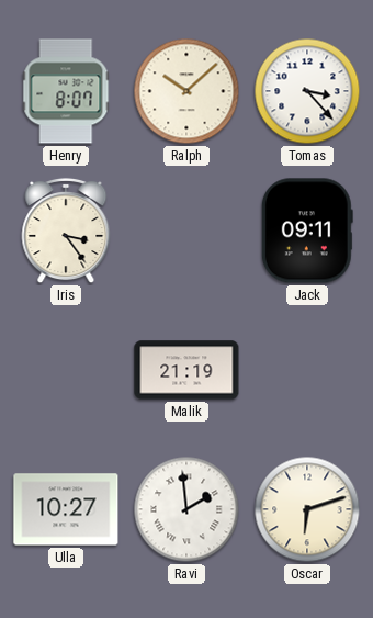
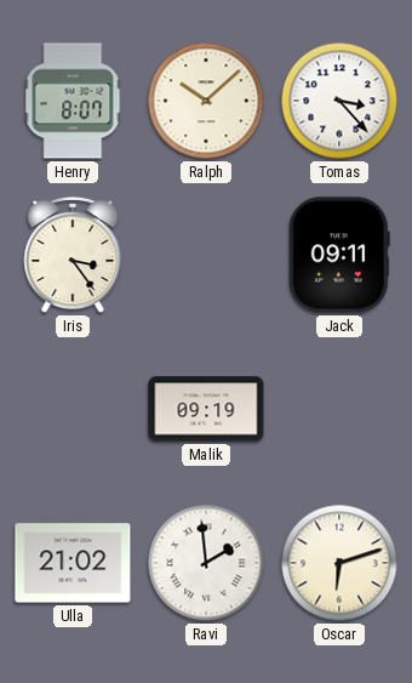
Malik: 21:19 -> 09:19
Ulla: 10:27 -> 21:02
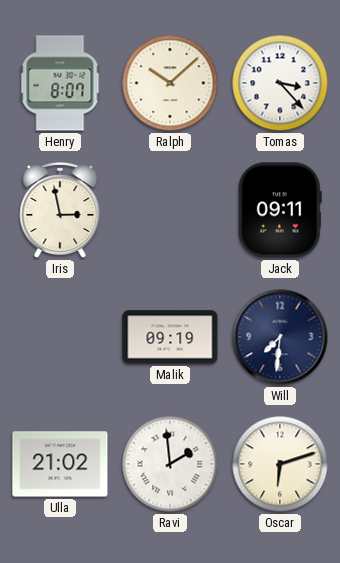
Iris: 3:24 -> 2:58
Will: none -> 7:31
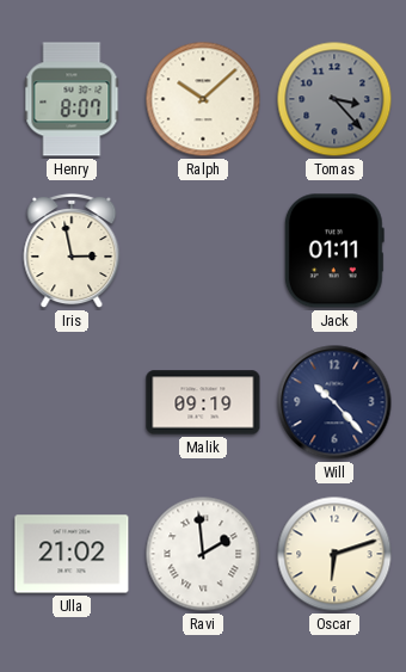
Tomas dial: white -> grey
Jack: 09:11 -> 01:11
Will: 7:31 -> 10:23
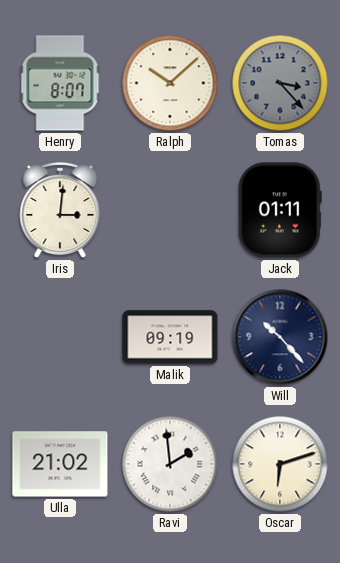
Iris: 2:58 -> 3:01
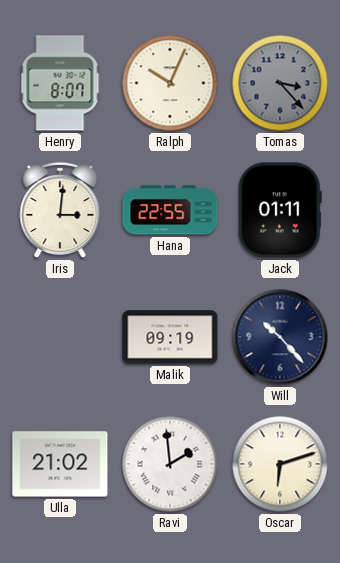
Ralph: 10:08 -> 10:04
Hana: none -> 22:55
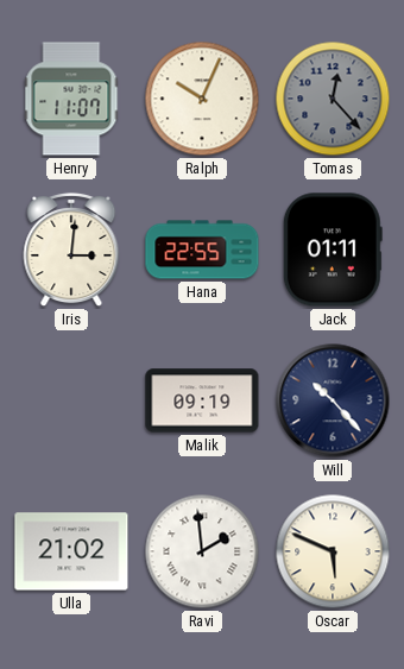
Henry: 8:07 -> 11:07
Tomas: 3:23 -> 12:23
Oscar: 6:12 -> 5:49
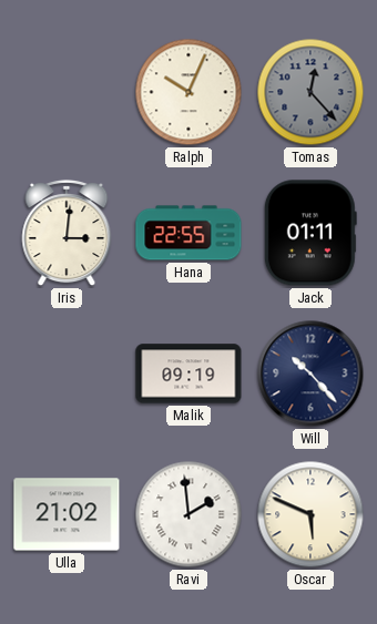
Henry: 11:07 -> none
